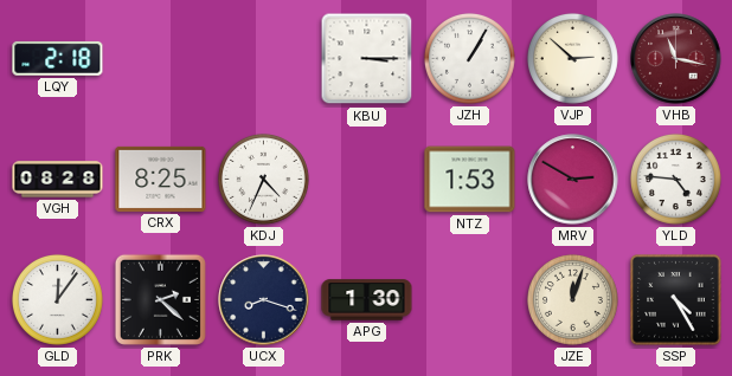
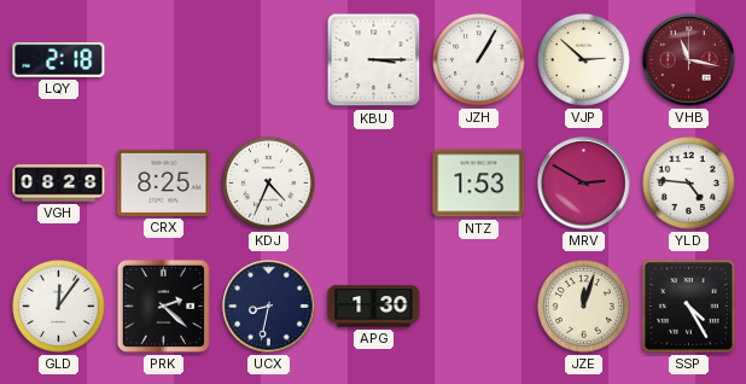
UCX: 8:18 -> 8:32
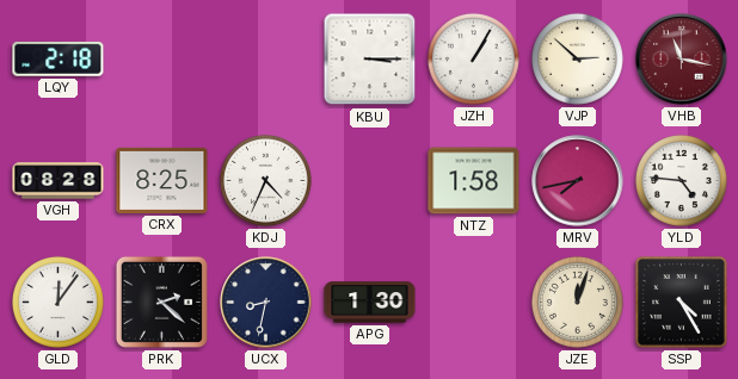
NTZ: 1:53 -> 1:58
MRV: 2:50 -> 7:43
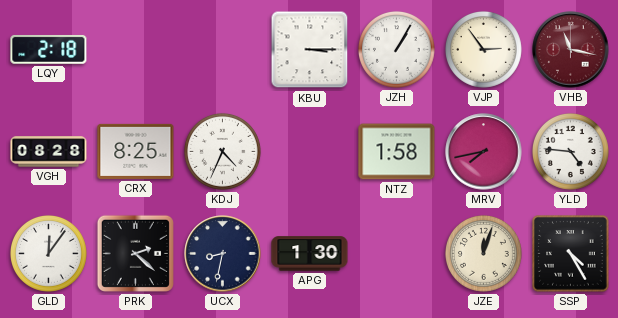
VJP: 2:52 -> 2:54
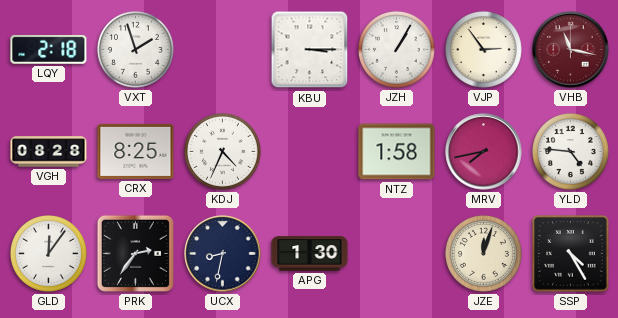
VXT: none -> 1:57
PRK: 2:22 -> 2:36
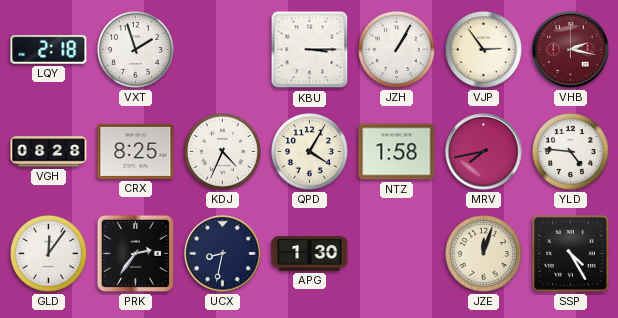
VHB: 11:17 -> 2:17
QPD: none -> 4:05
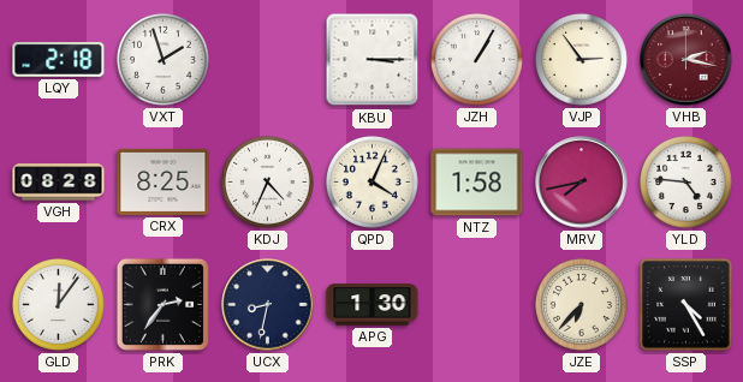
QPD: 4:05 -> 4:04
JZE: 12:03 -> 6:37
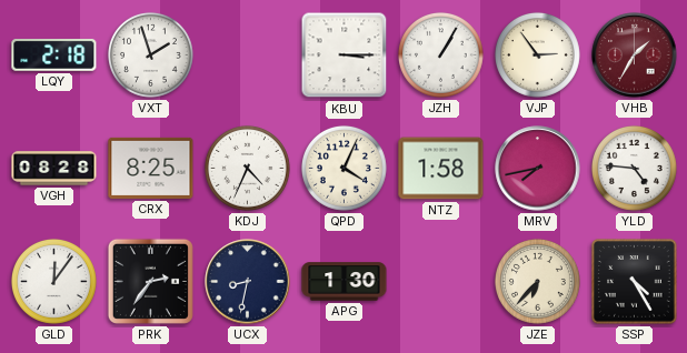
VHB: 2:17 -> 1:35
